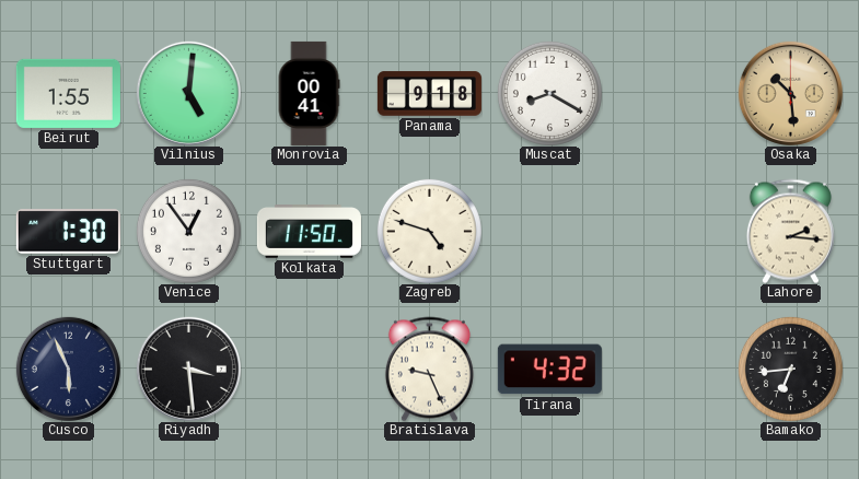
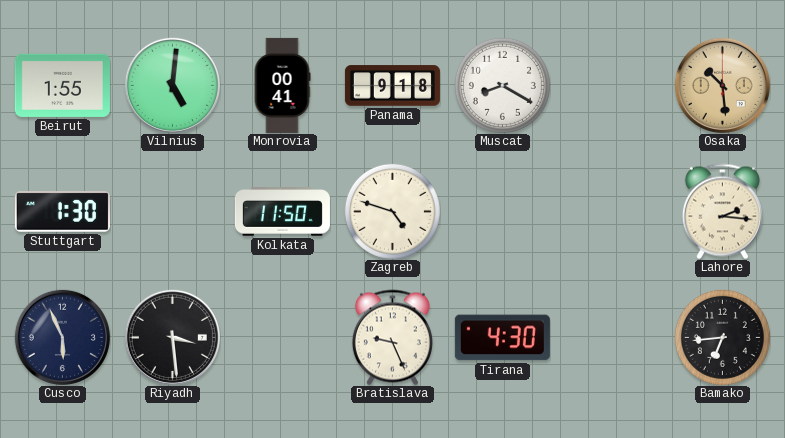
Venice: 12:54 -> none
Tirana: 4:32 -> 4:30
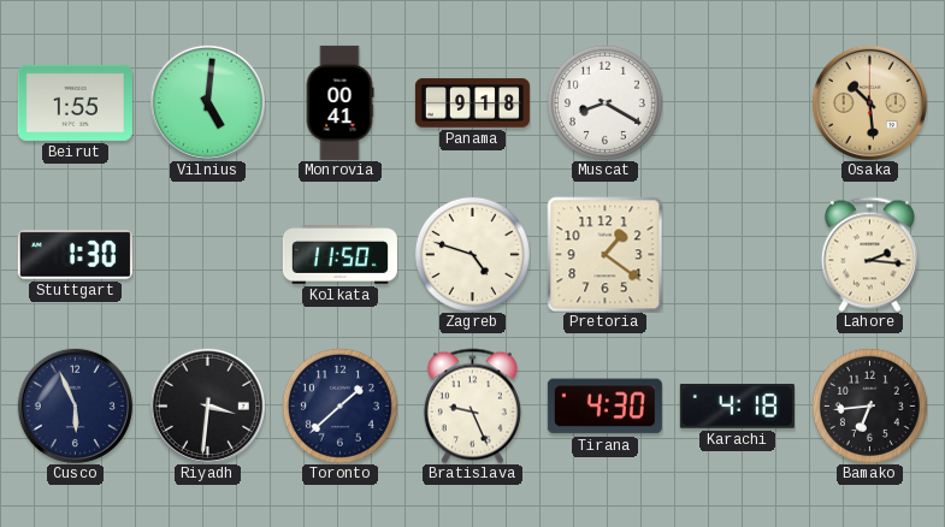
Pretoria: none -> 1:21
Riyadh: 3:29 -> 3:31
Toronto: none -> 1:38
Karachi: none -> 4:18
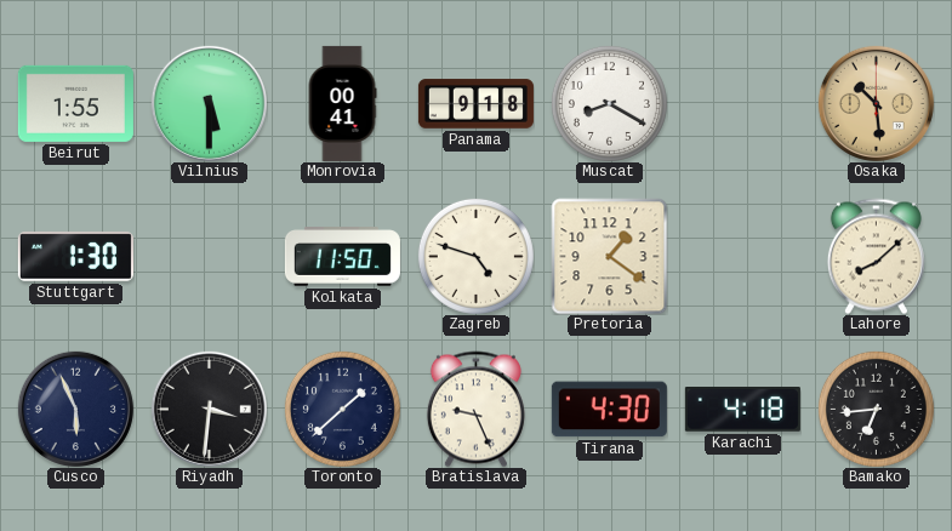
Vilnius: 5:01 -> 5:30
Lahore: 2:16 -> 8:08
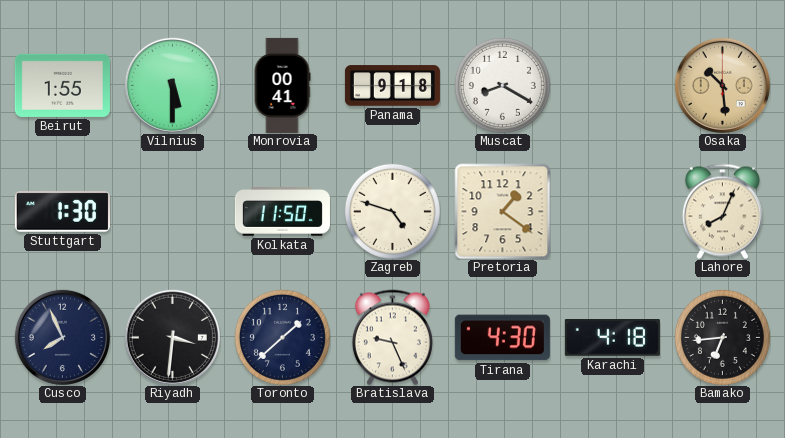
Lahore: 8:08 -> 8:04
Cusco: 5:56 -> 7:56
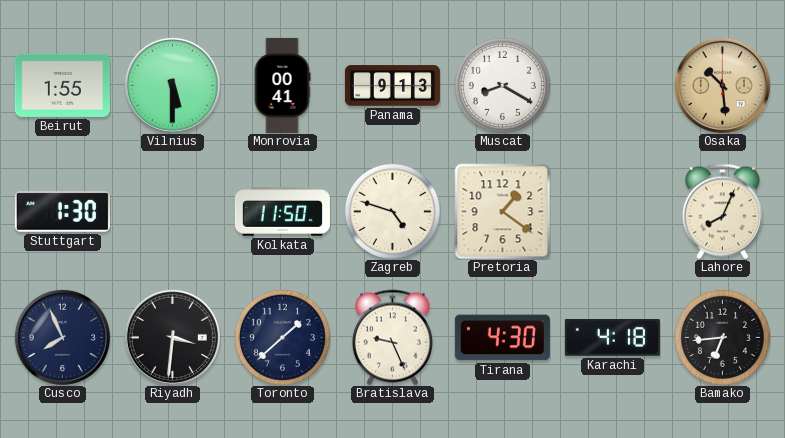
Panama: 9:18 -> 9:13
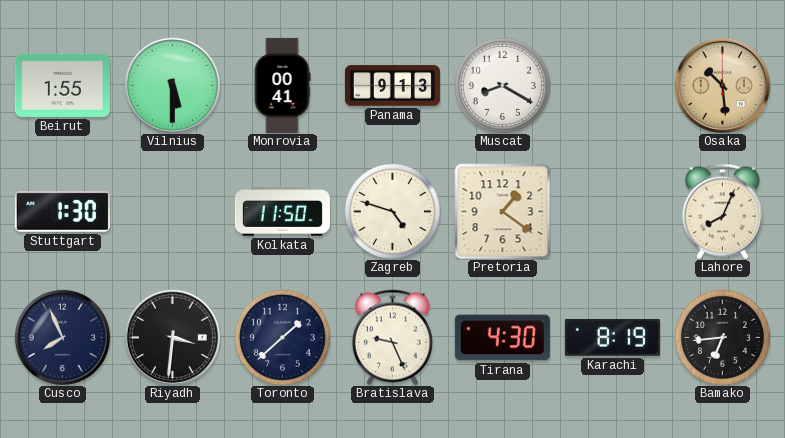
Karachi: 4:18 -> 8:19
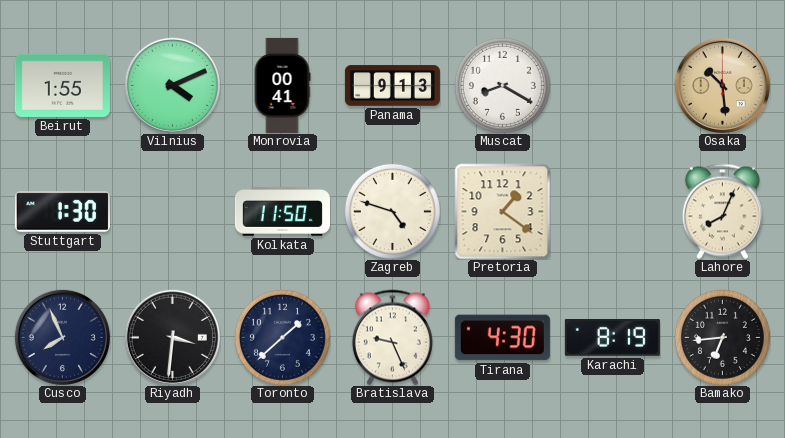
Vilnius: 5:30 -> 4:11
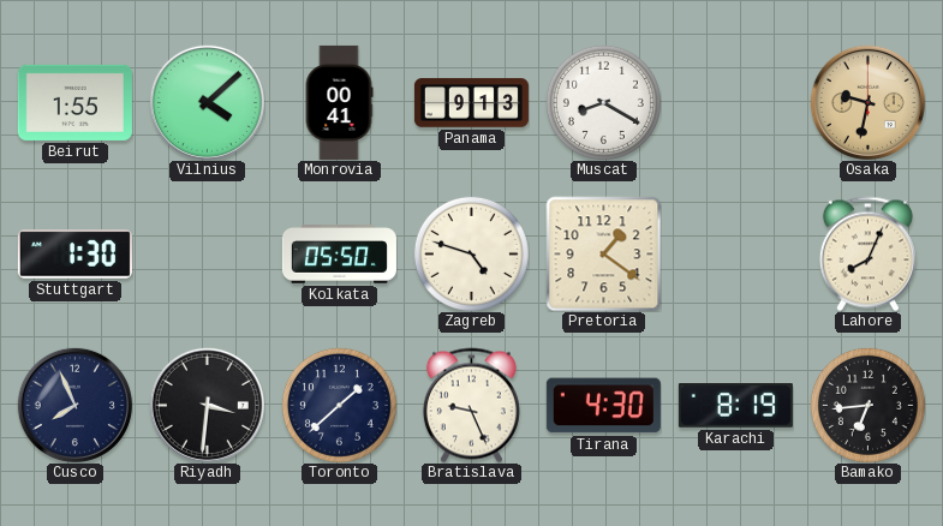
Vilnius: 4:11 -> 4:08
Osaka: 10:29 -> 9:32
Kolkata: 11:50 -> 05:50
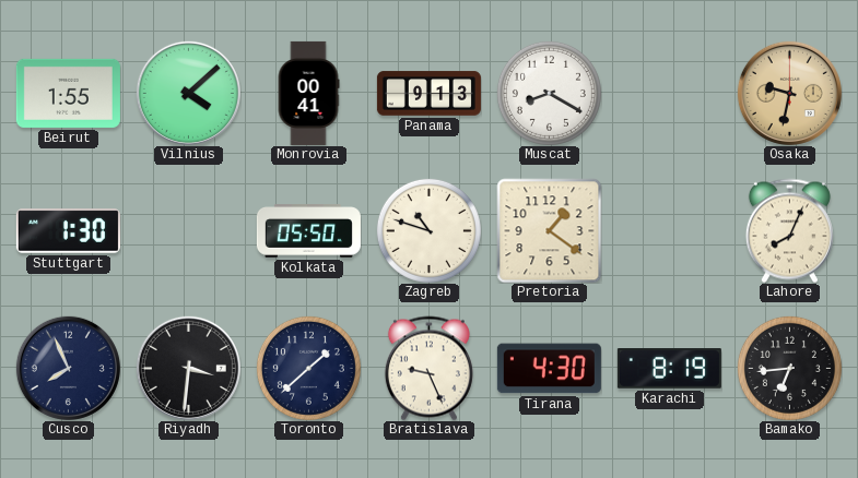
Zagreb: 4:48 -> 10:48
